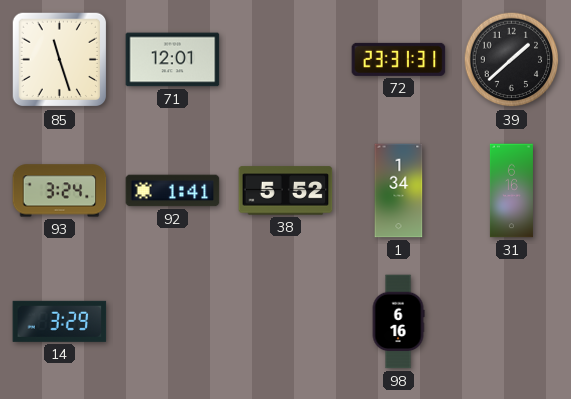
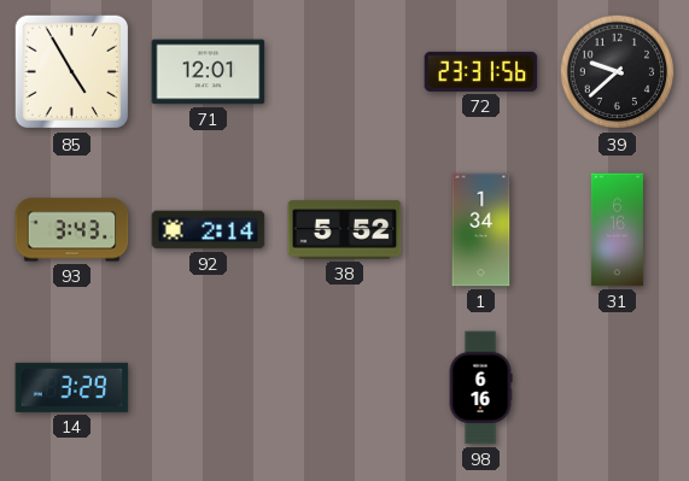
85: 11:27 -> 4:55
72: 23:31:31 -> 23:31:56
39: 1:38 -> 9:38
93: 3:24 -> 3:43
92: 1:41 -> 2:14
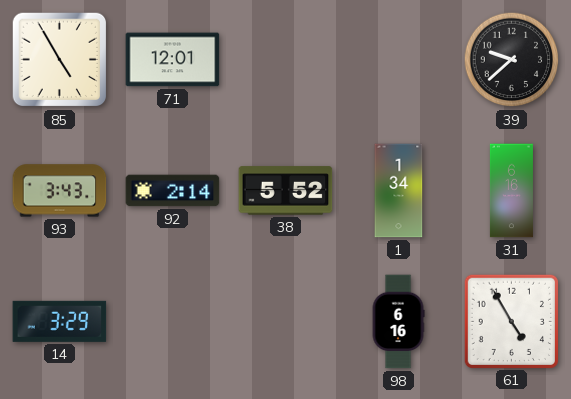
72: 23:31 -> none
61: none -> 4:55
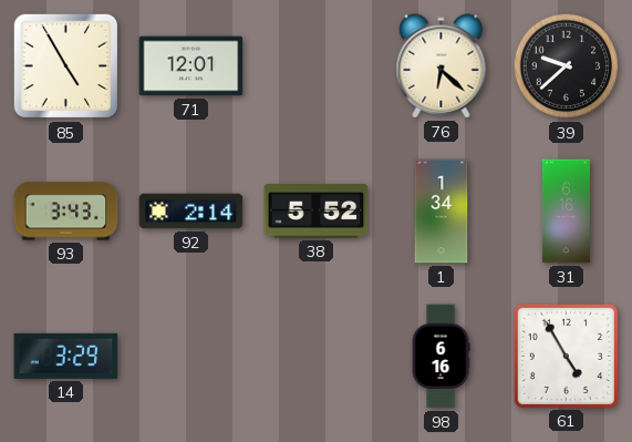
76: none -> 6:22
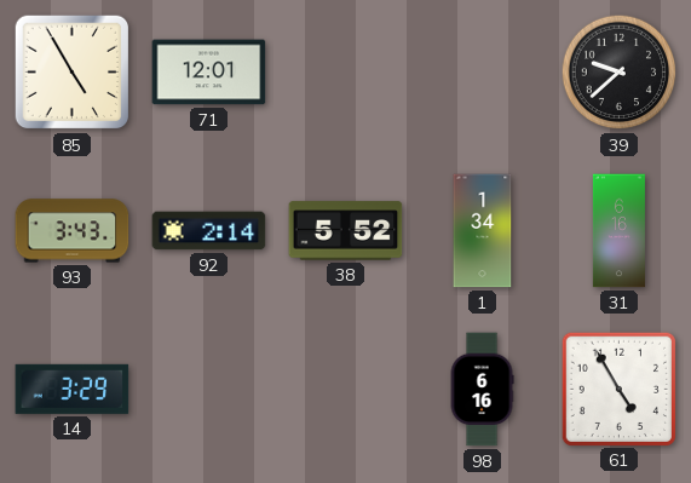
76: 6:22 -> none
